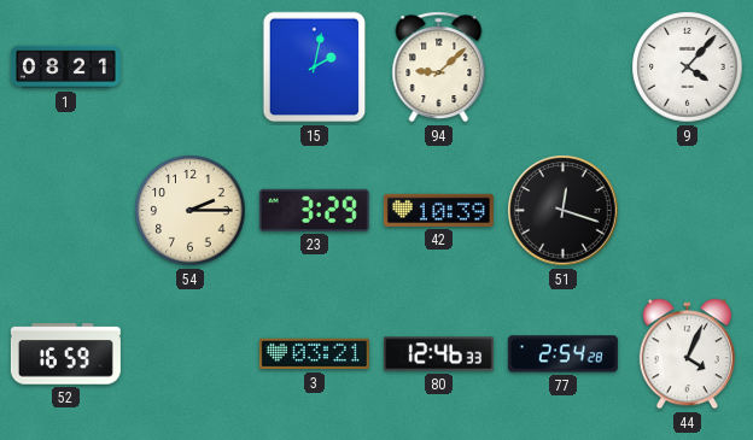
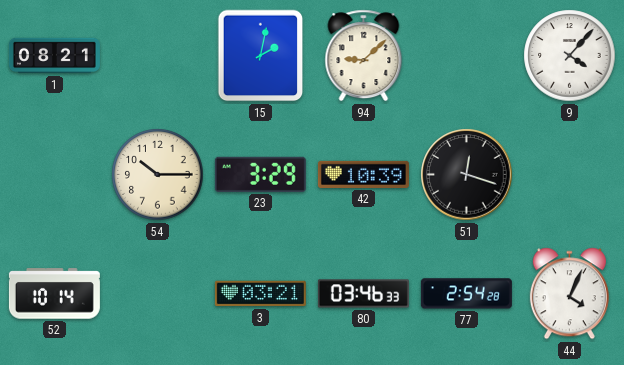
54: 2:15 -> 10:15
52: 16:59 -> 10:14
80: 12:46 -> 03:46
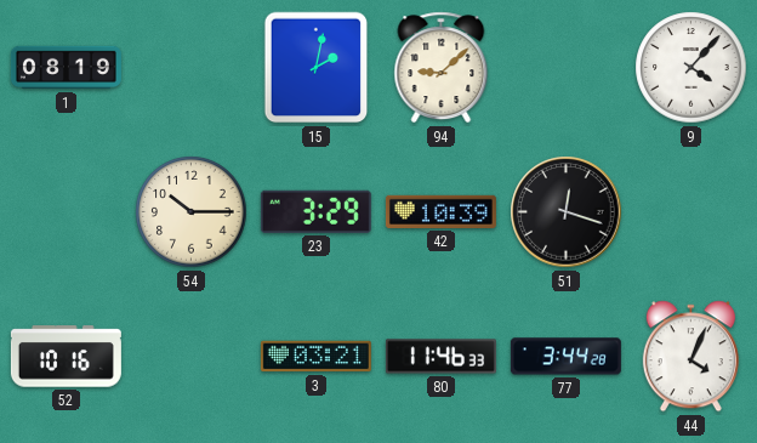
1: 08:21 -> 08:19
52: 10:14 -> 10:16
80: 03:46 -> 11:46
77: 2:54 -> 3:44
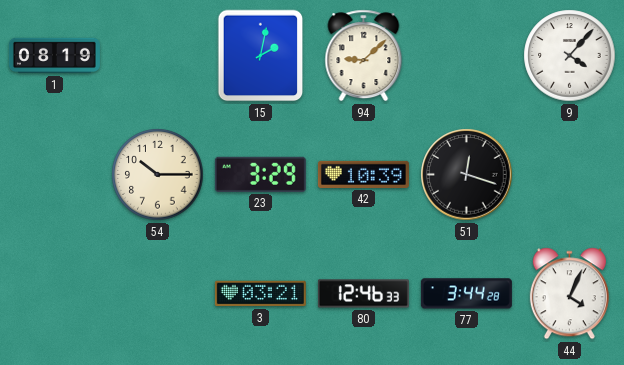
52: 10:16 -> none
80: 11:46 -> 12:46
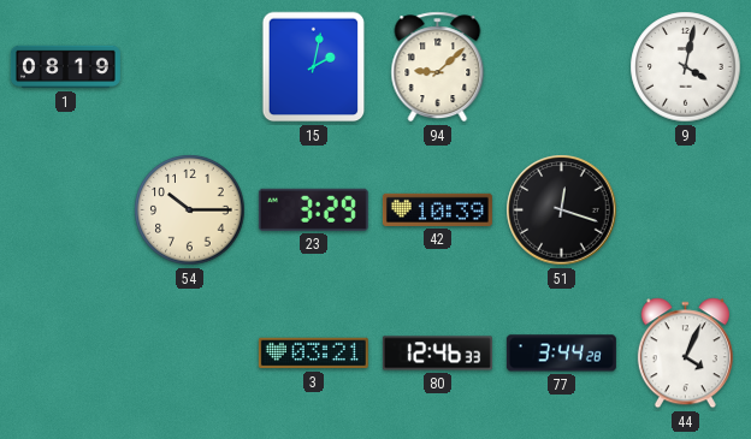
9: 4:07 -> 4:02
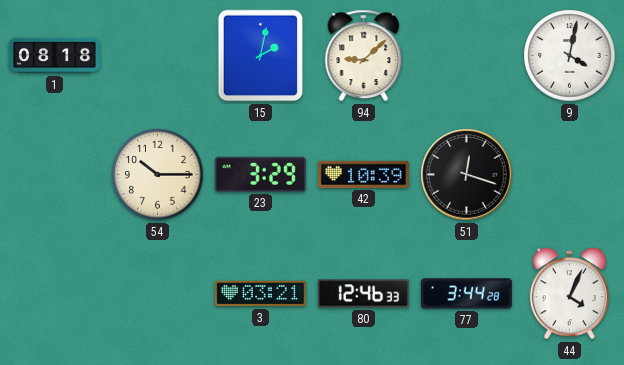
1: 08:19 -> 08:18
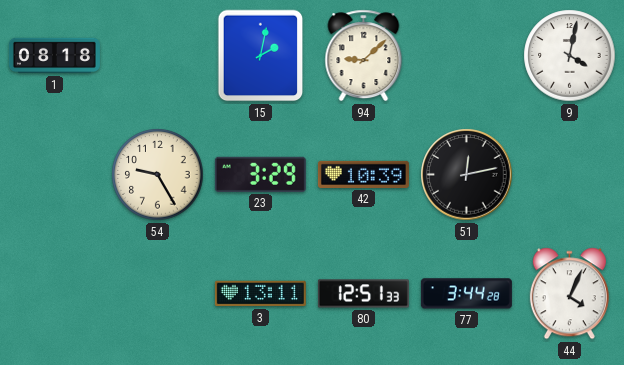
54: 10:15 -> 9:25
51: 12:18 -> 12:13
3: 03:21 -> 13:11
80: 12:46 -> 12:51
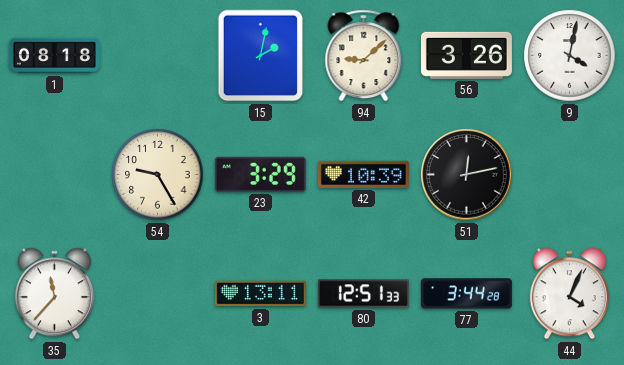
56: none -> 3:26
35: none -> 11:37
